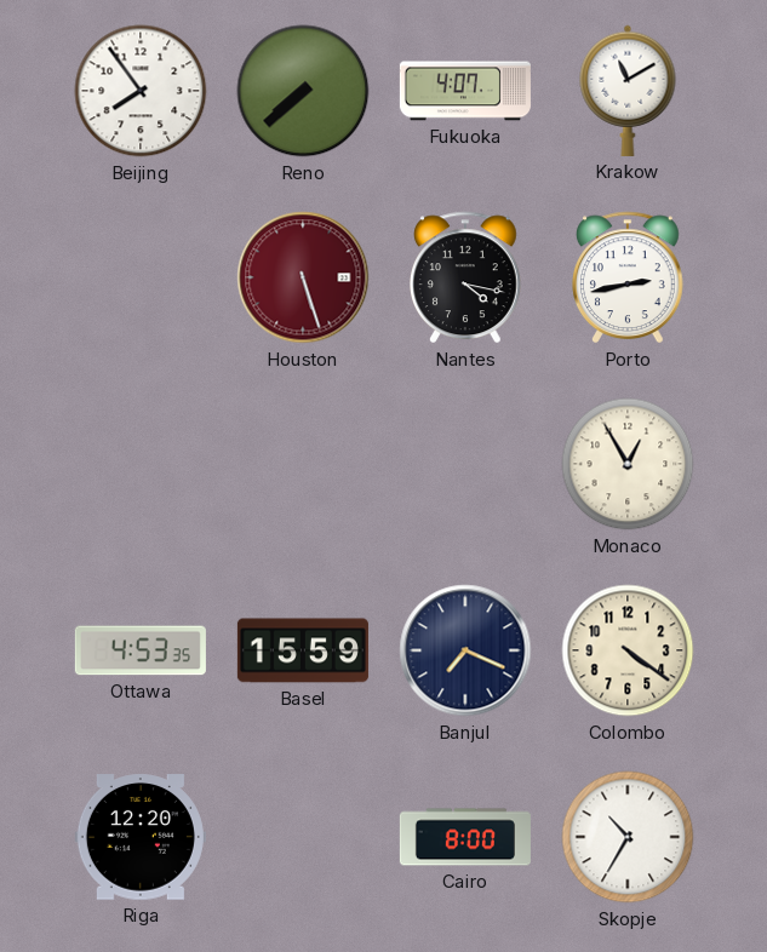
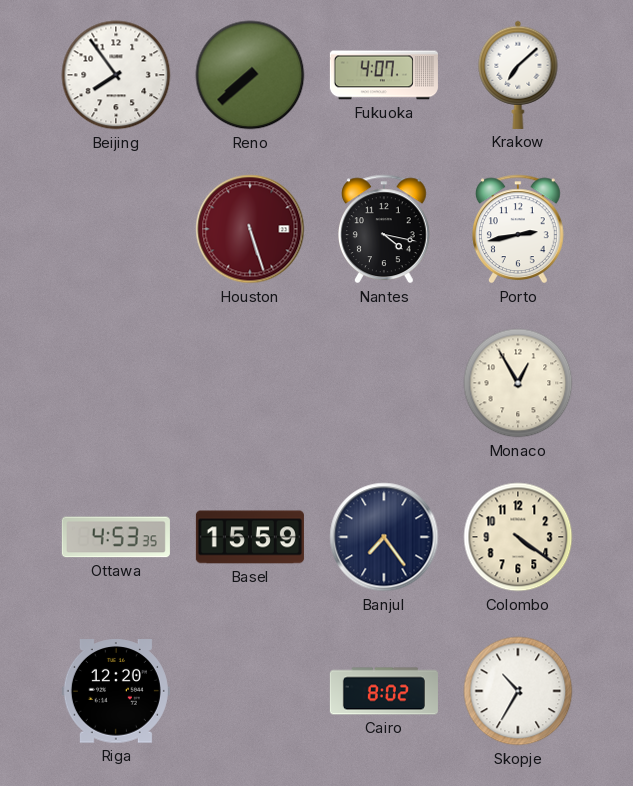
Krakow: 11:10 -> 7:08
Banjul: 7:19 -> 7:24
Cairo: 8:00 -> 8:02
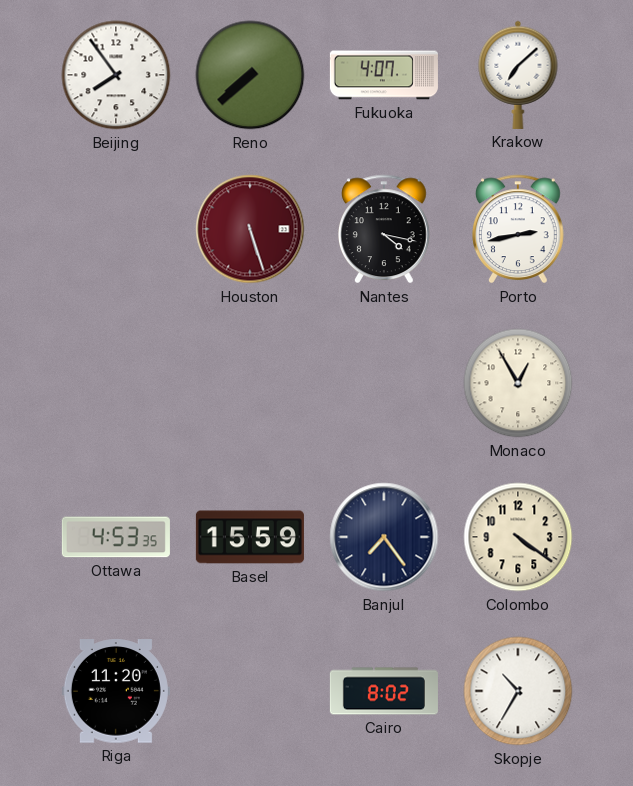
Riga: 12:20 -> 11:20
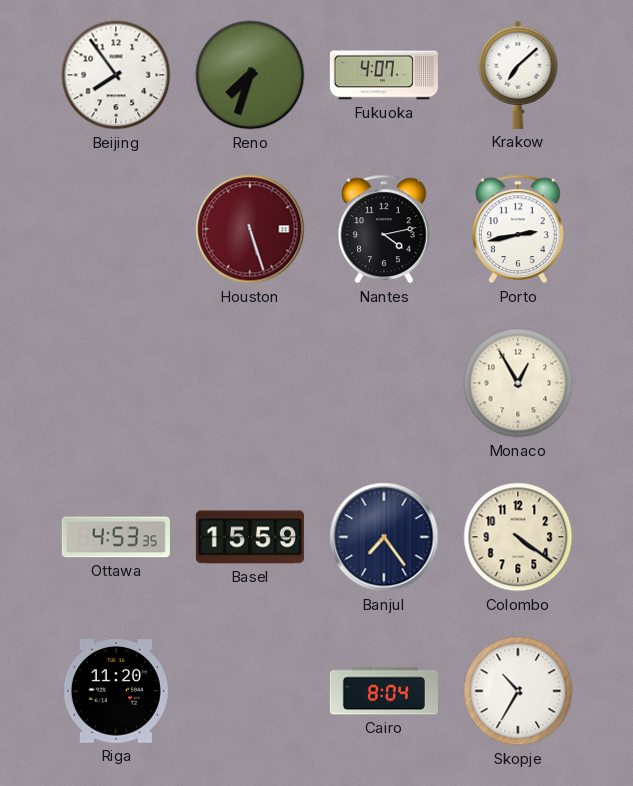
Reno: 7:38 -> 7:33
Nantes: 4:17 -> 4:13
Cairo: 8:02 -> 8:04
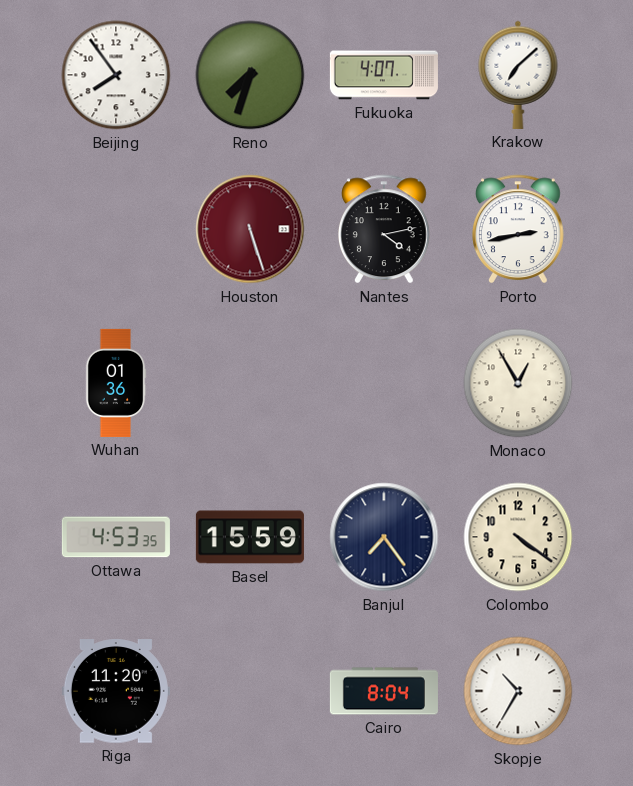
Wuhan: none -> 01:36
